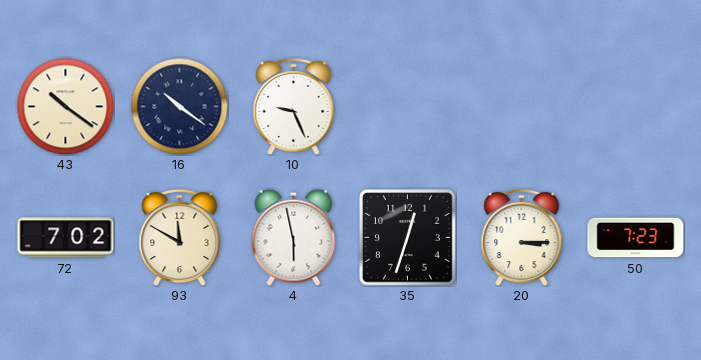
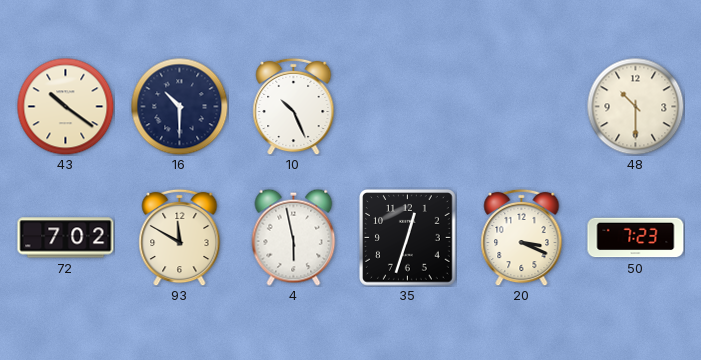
16: 10:21 -> 10:30
10: 9:26 -> 10:26
48: none -> 10:30
20: 3:15 -> 3:19
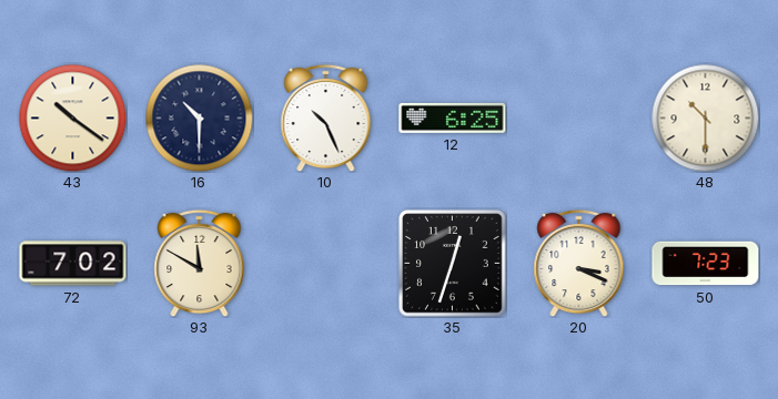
12: none -> 6:25
4: 5:58 -> none
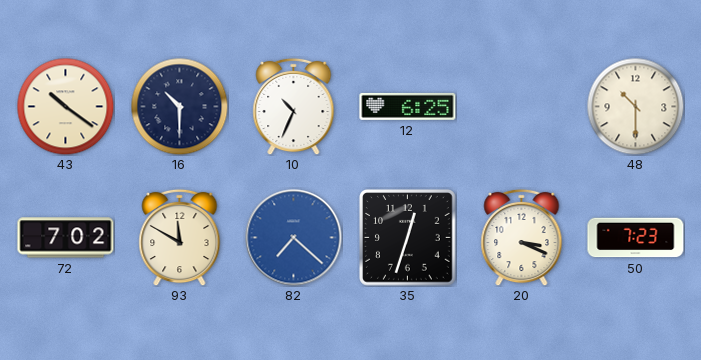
10: 10:26 -> 10:34
82: none -> 7:22
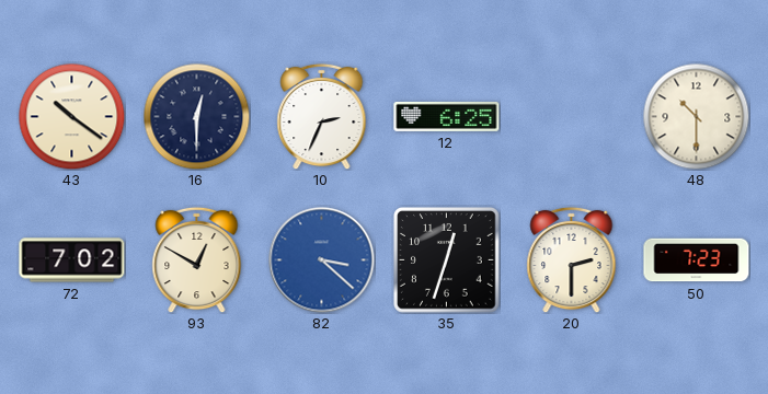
16: 10:30 -> 12:30
10: 10:34 -> 2:34
93: 11:50 -> 12:50
82: 7:22 -> 3:22
20: 3:19 -> 2:30
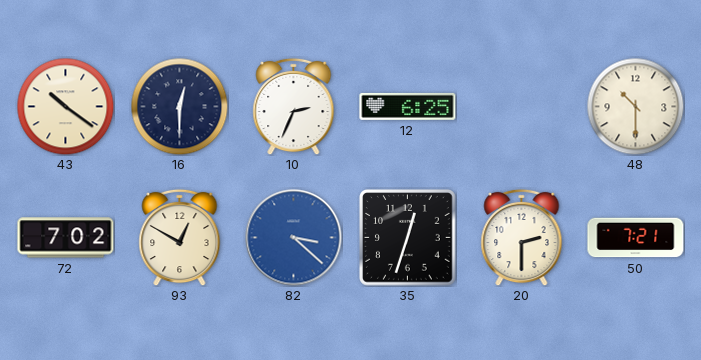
50: 7:23 -> 7:21
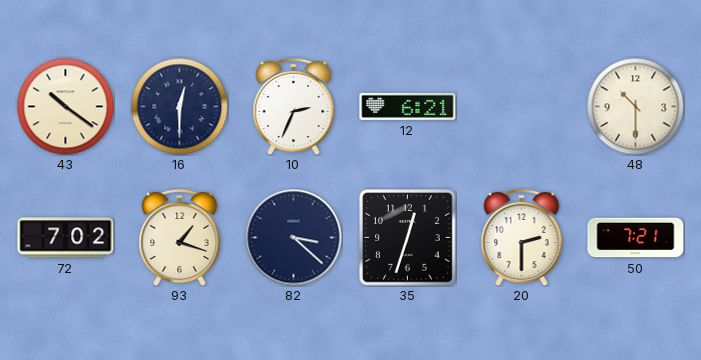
12: 6:25 -> 6:21
93: 12:50 -> 1:18
82 dial: blue -> navy
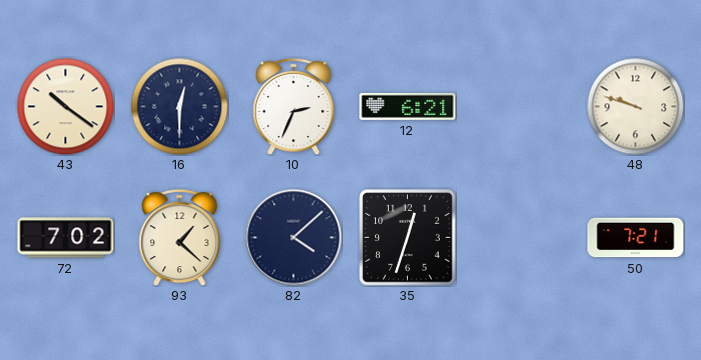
48: 10:30 -> 9:48
93: 1:18 -> 1:22
82: 3:22 -> 4:08
20: 2:30 -> none
